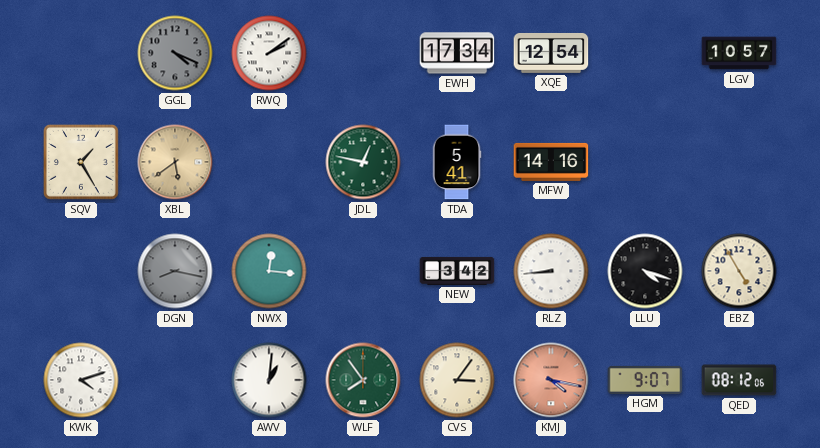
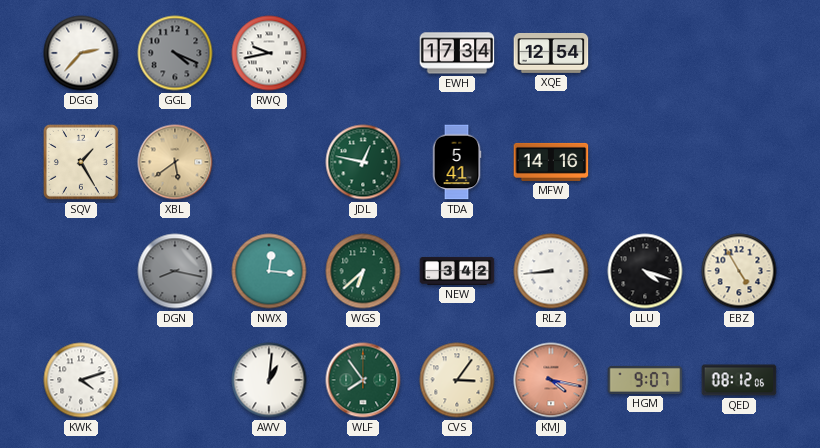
DGG: none -> 2:37
RWQ: 2:09 -> 9:43
LGV: 10:57 -> none
WGS: none -> 6:38
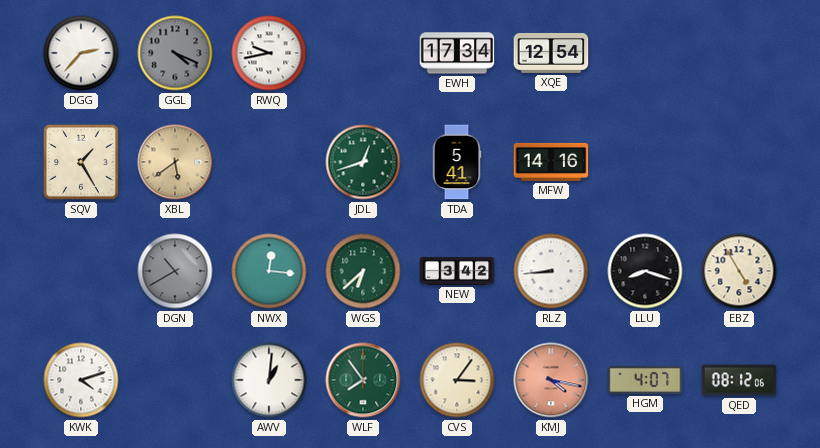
JDL: 12:47 -> 12:42
DGN: 8:17 -> 10:40
LLU: 4:18 -> 8:18
HGM: 9:07 -> 4:07
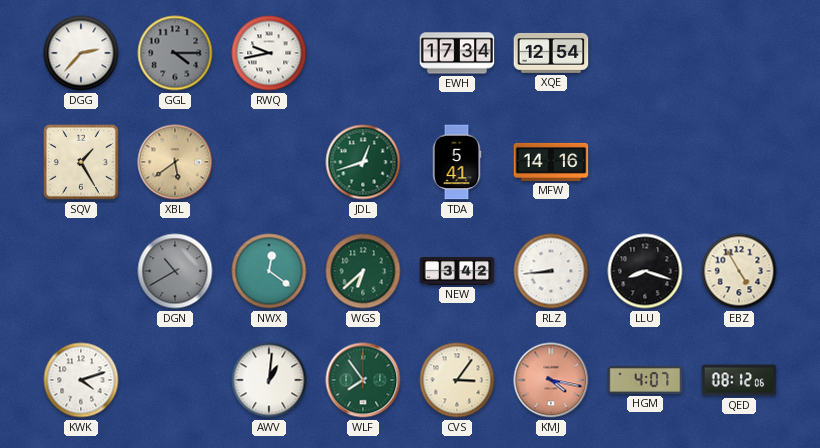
GGL: 4:19 -> 4:15
NWX: 12:16 -> 12:21
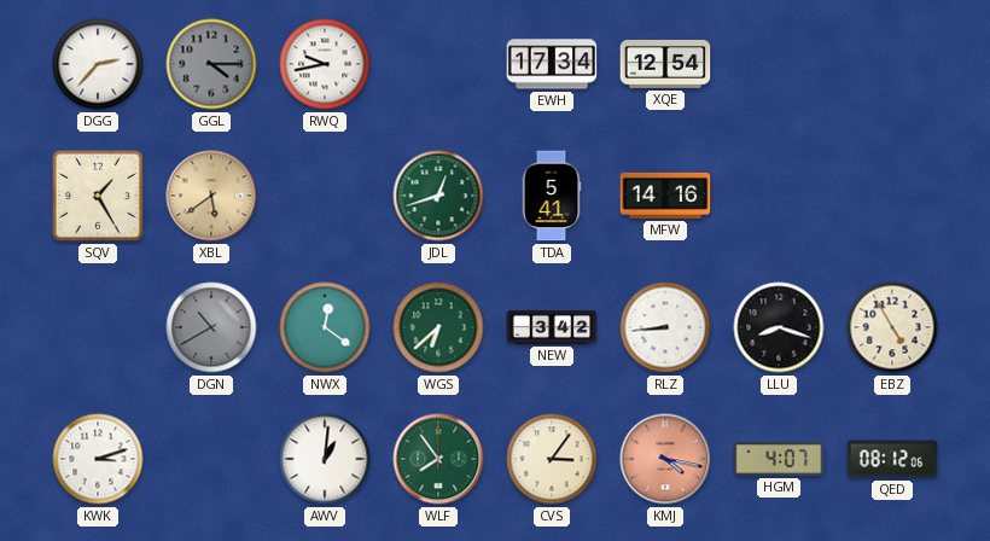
KWK: 4:12 -> 3:12
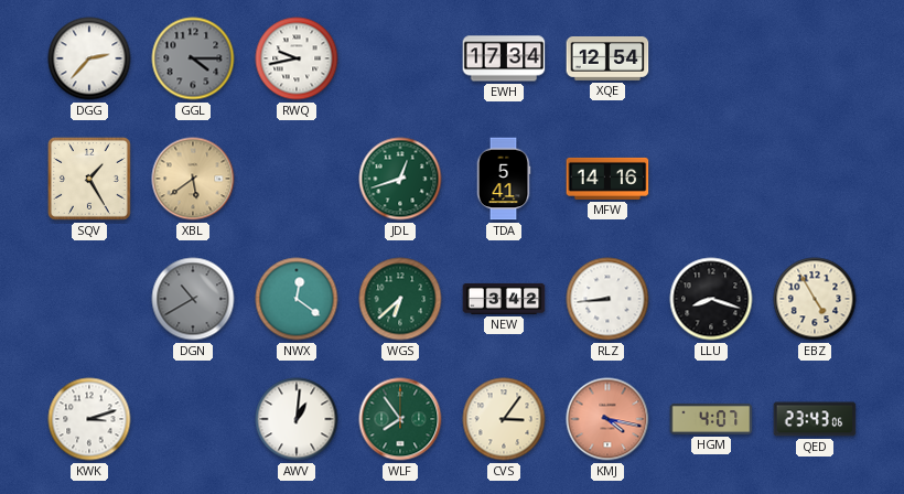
QED: 08:12 -> 23:43
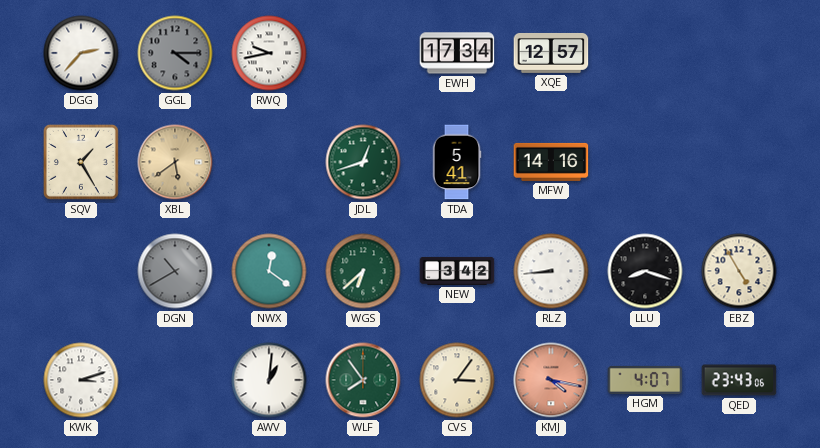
XQE: 12:54 -> 12:57
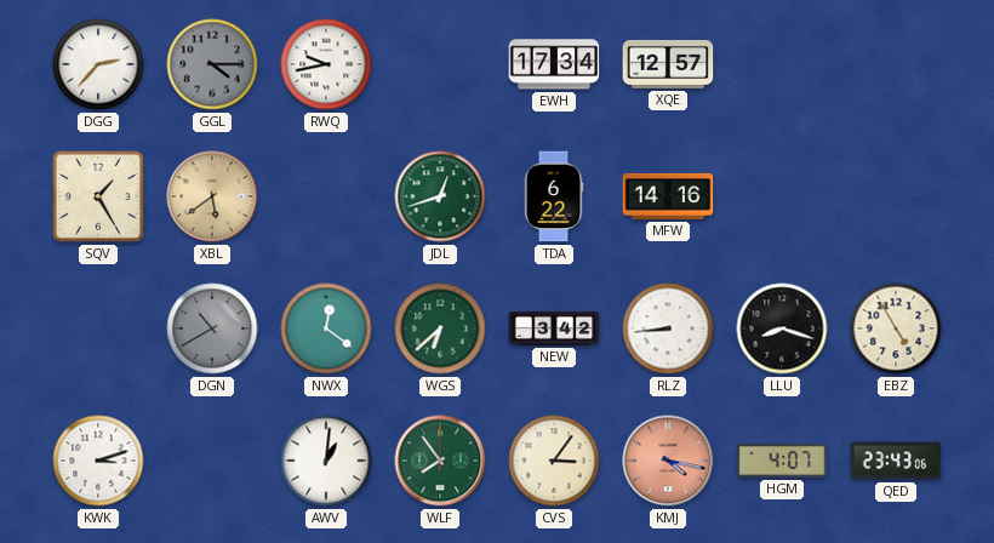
TDA: 5:41 -> 6:22
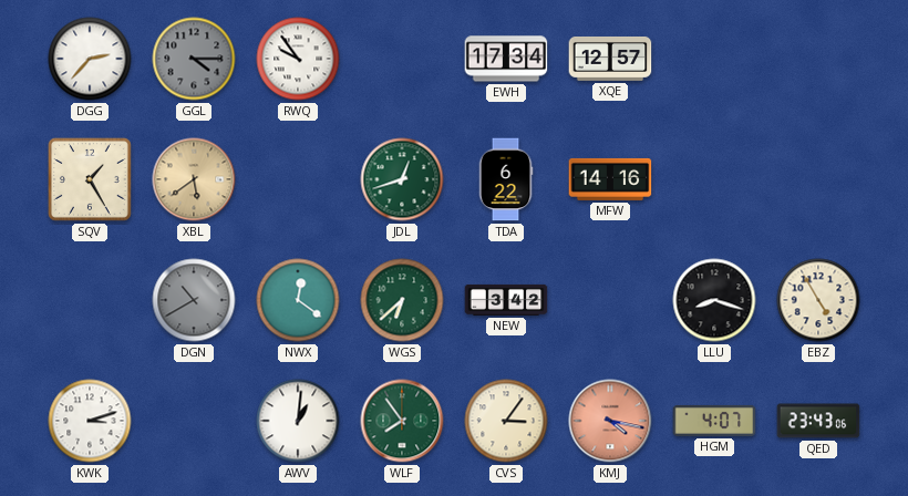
RWQ: 9:43 -> 9:54
RLZ: 8:44 -> none
